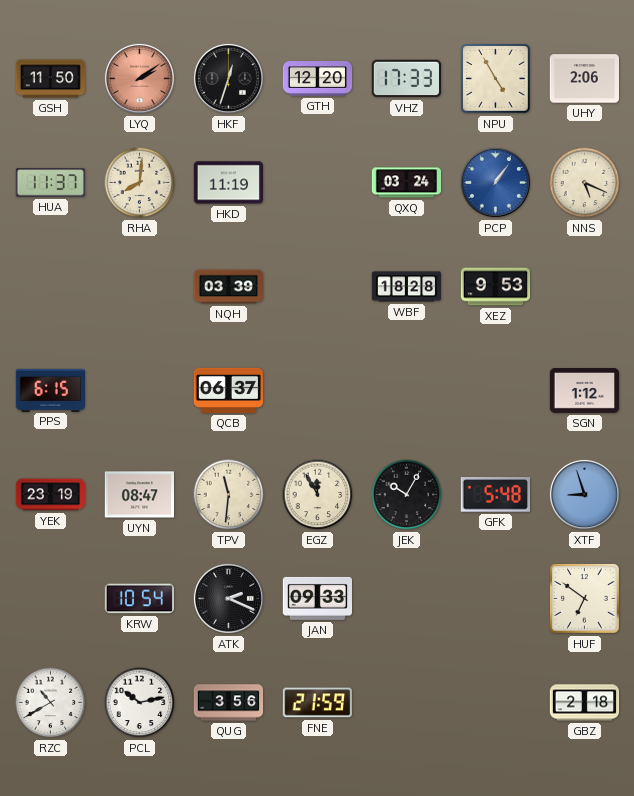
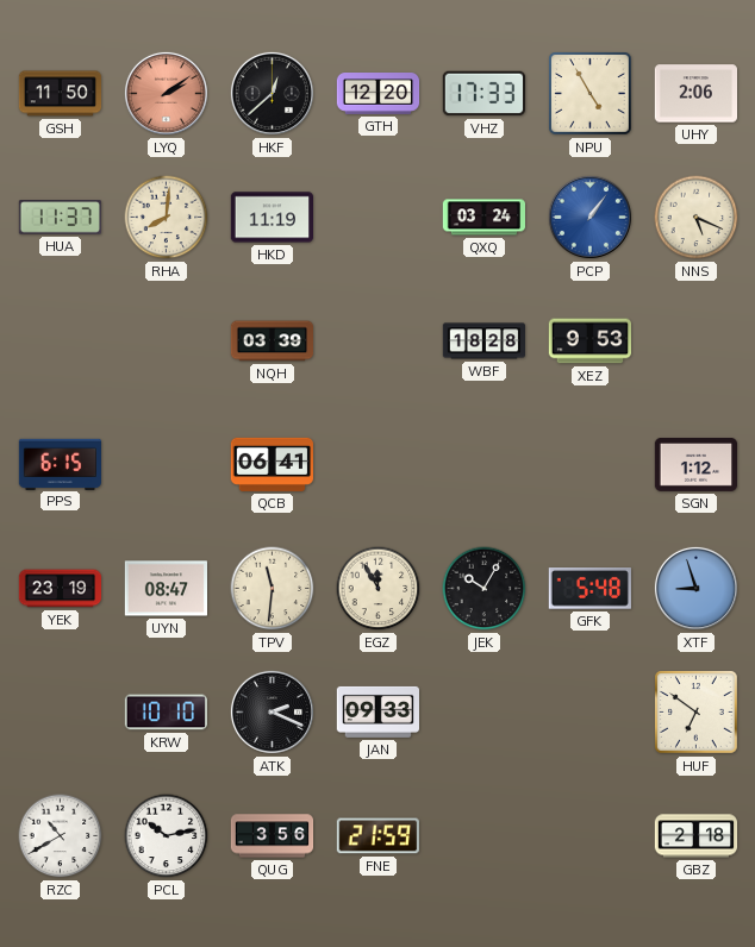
HKF: 12:33 -> 12:38
QCB: 06:37 -> 06:41
KRW: 10:54 -> 10:10
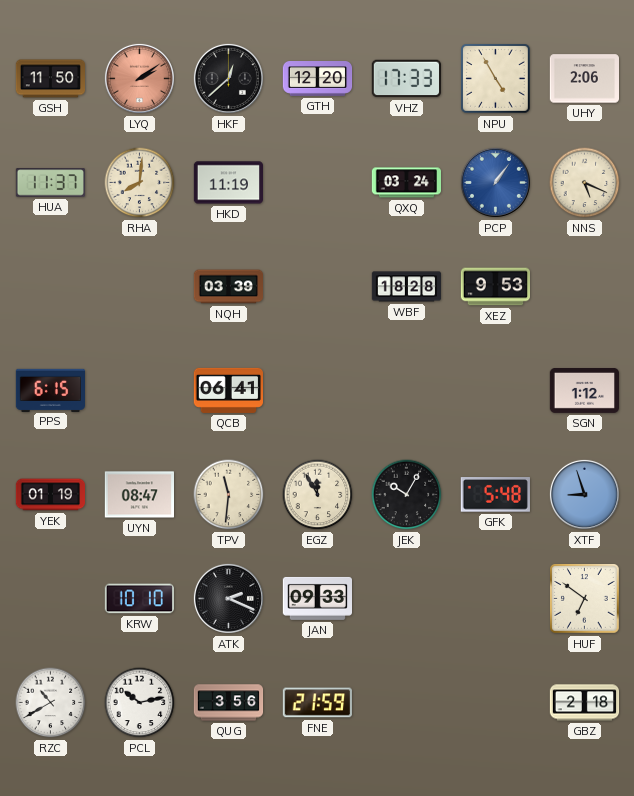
YEK: 23:19 -> 01:19
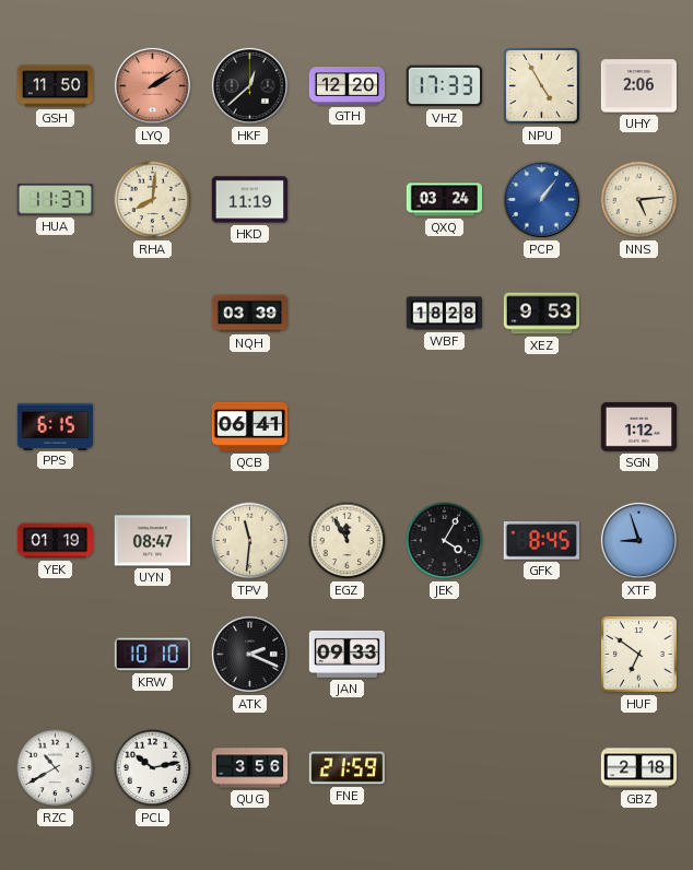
NNS: 5:19 -> 5:14
JEK: 10:05 -> 4:05
GFK: 5:48 -> 8:45
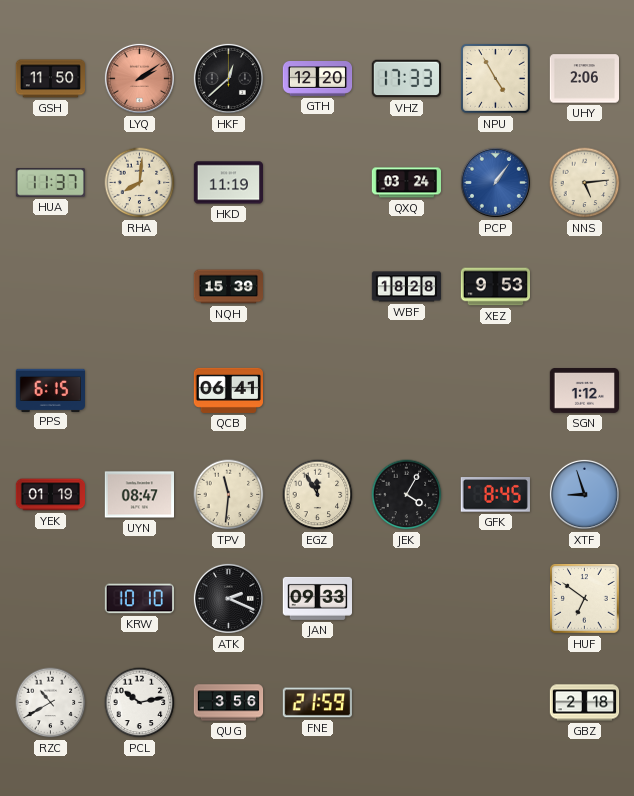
NQH: 03:39 -> 15:39
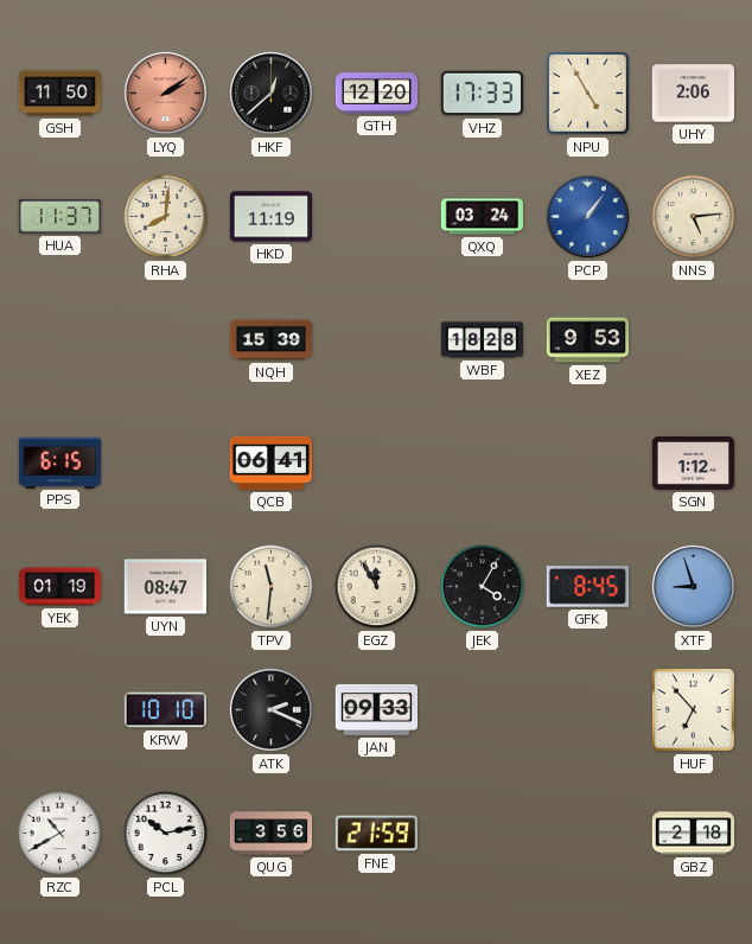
HUF: 6:51 -> 6:53
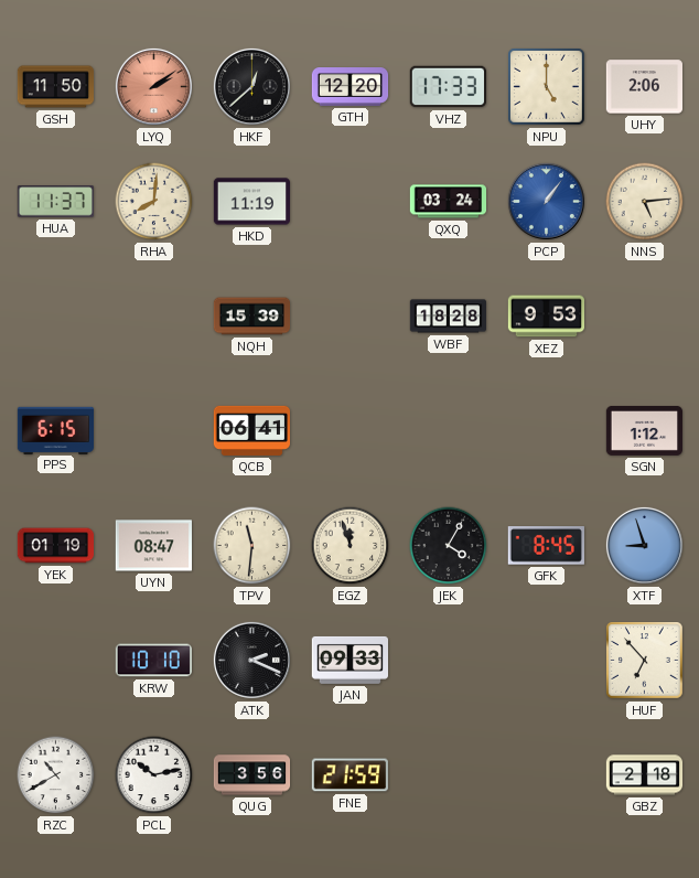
NPU: 4:55 -> 5:00
EGZ: 11:55 -> 11:57
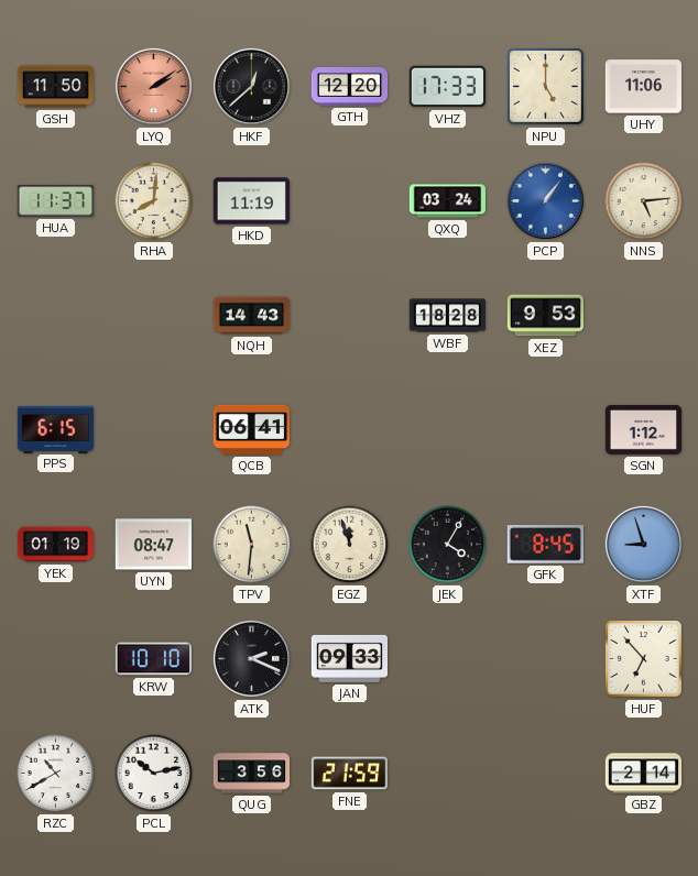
UHY: 2:06 -> 11:06
NQH: 15:39 -> 14:43
GBZ: 2:18 -> 2:14
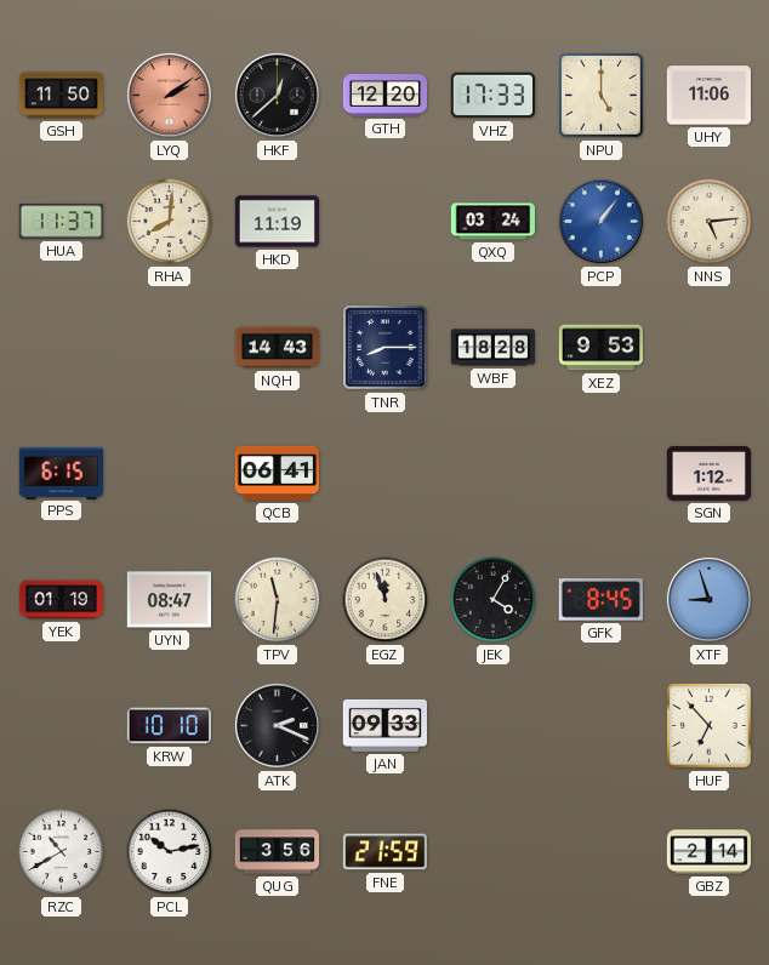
TNR: none -> 8:15
